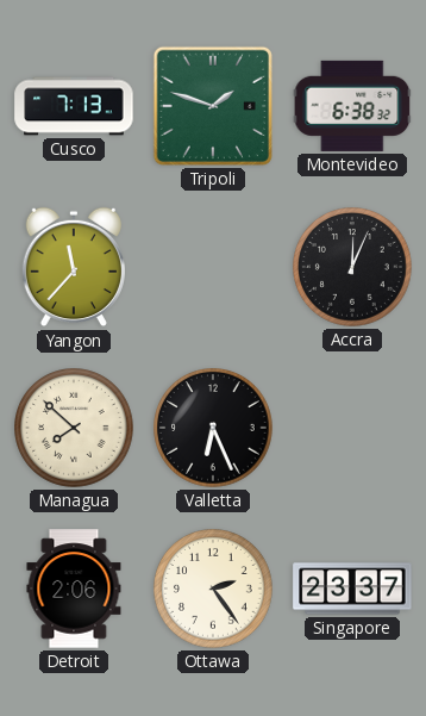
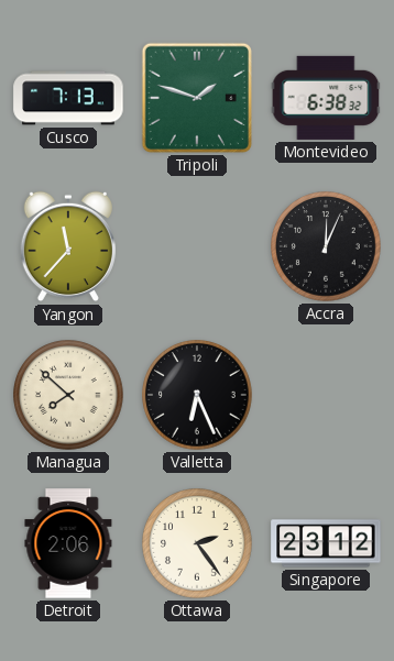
Singapore: 23:37 -> 23:12
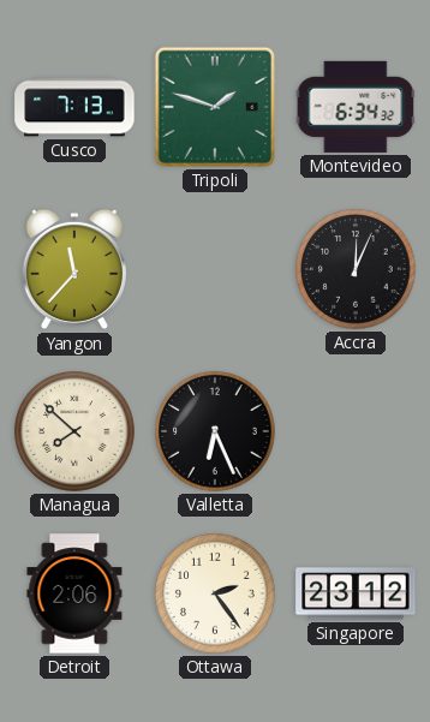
Montevideo: 6:38 -> 6:34
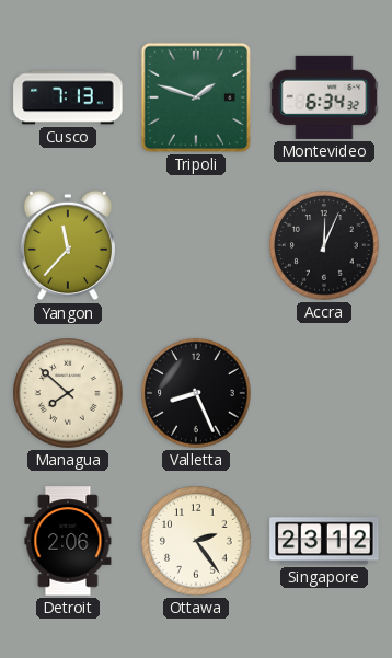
Valletta: 6:26 -> 8:26
